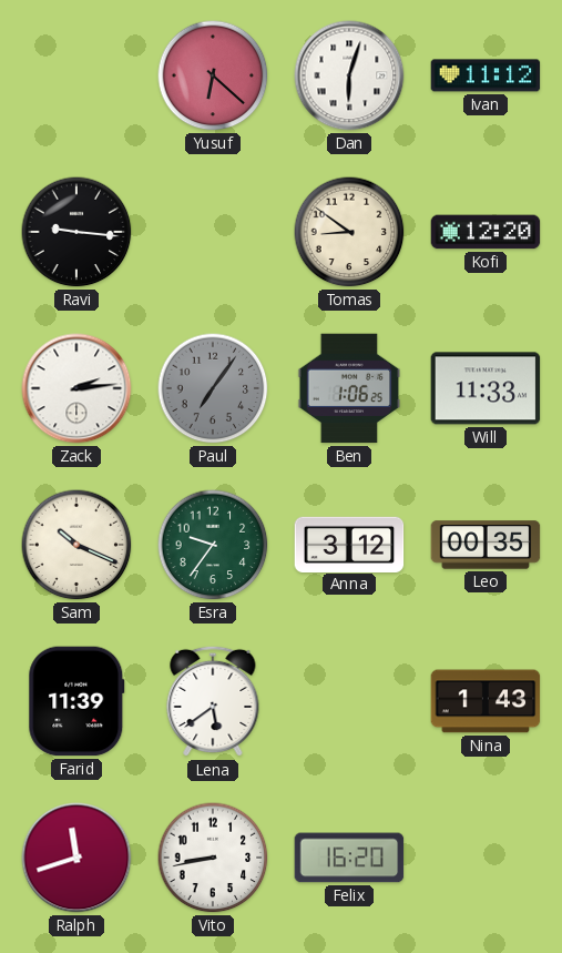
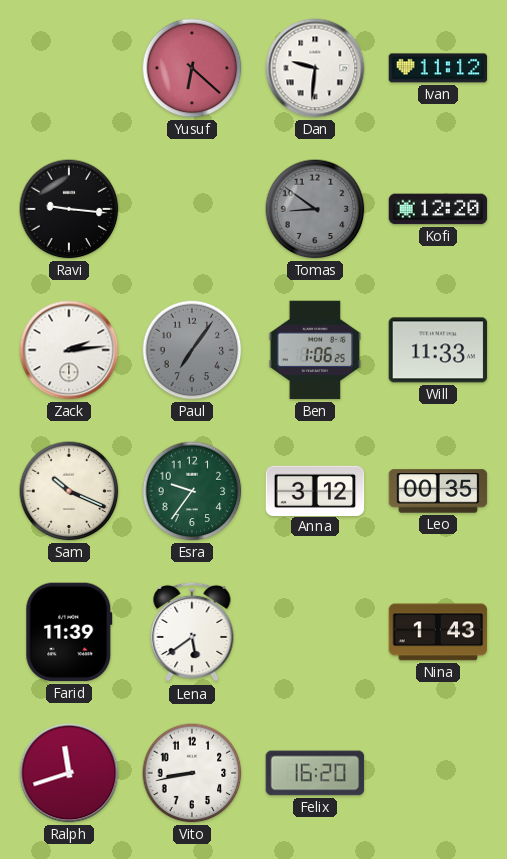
Dan: 6:03 -> 9:31
Tomas dial: cream -> grey
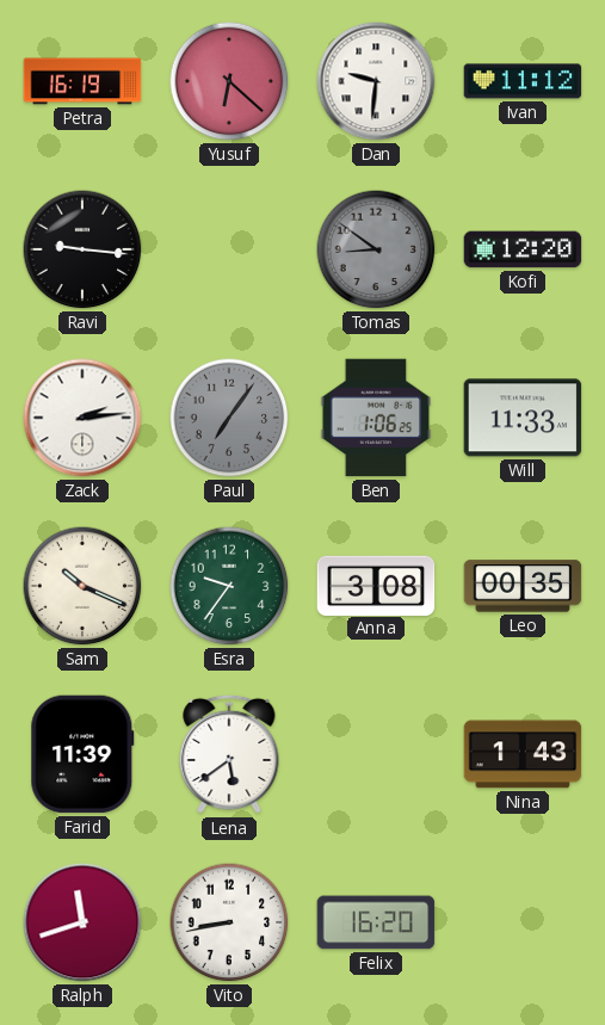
Petra: none -> 16:19
Anna: 3:12 -> 3:08
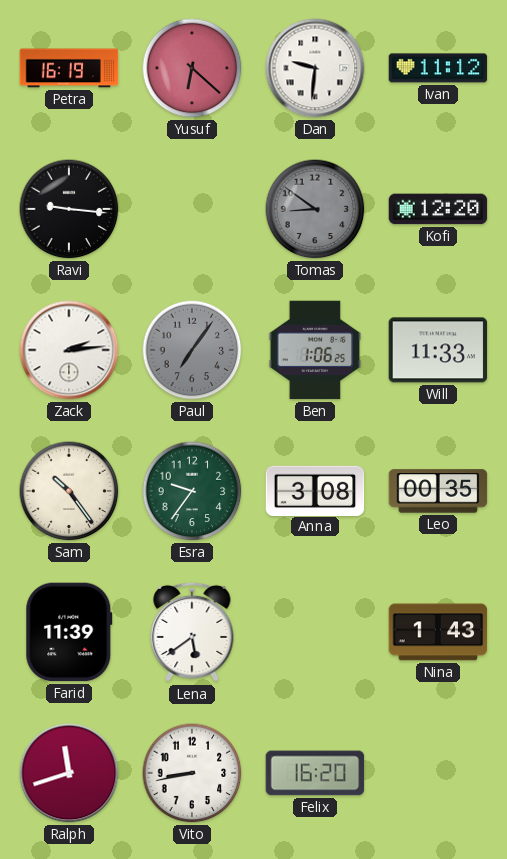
Sam: 10:19 -> 10:24
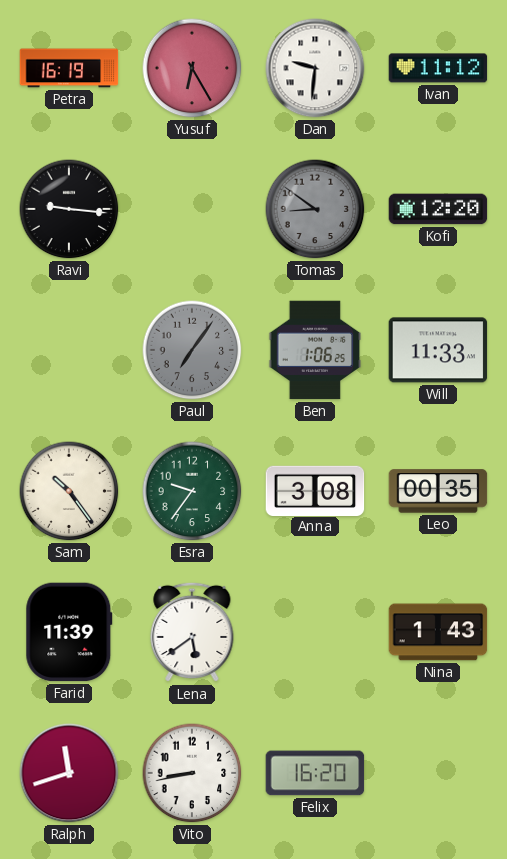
Yusuf: 6:22 -> 6:25
Zack: 2:14 -> none
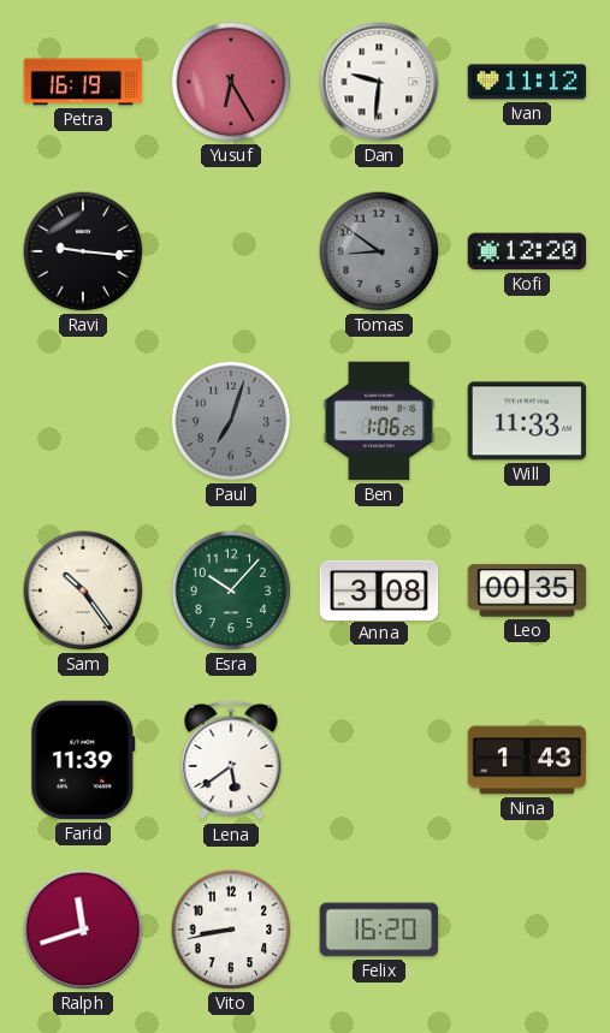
Paul: 7:06 -> 7:03
Esra: 9:36 -> 10:07
